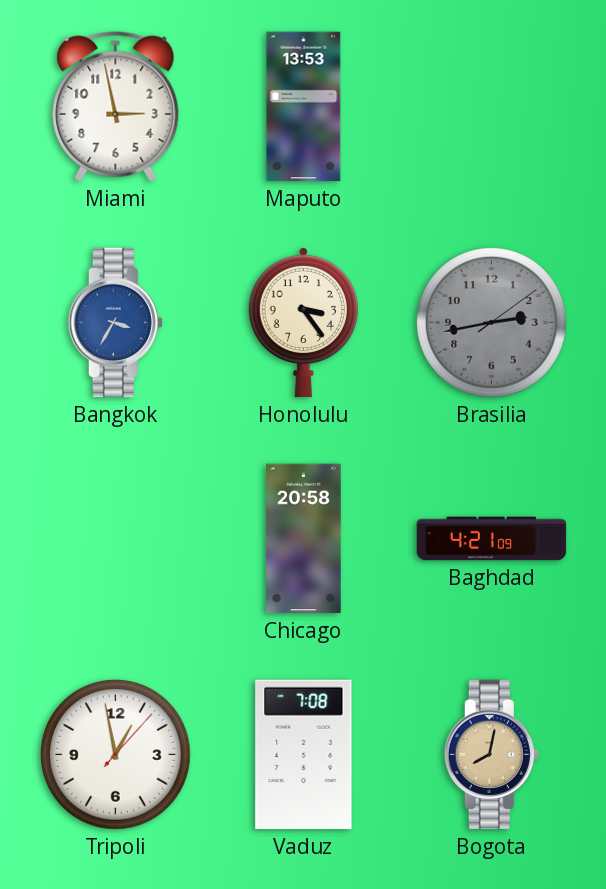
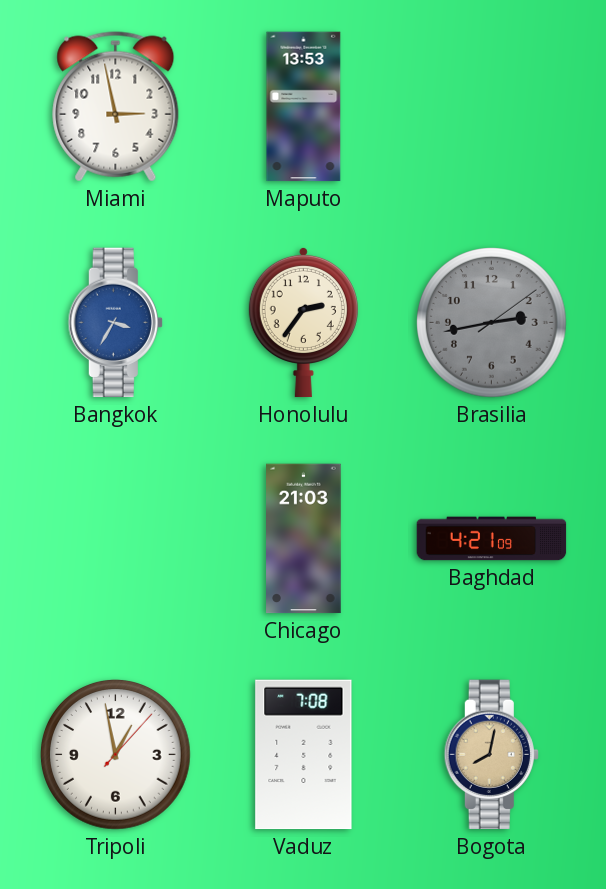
Honolulu: 3:24 -> 2:36
Chicago: 20:58 -> 21:03
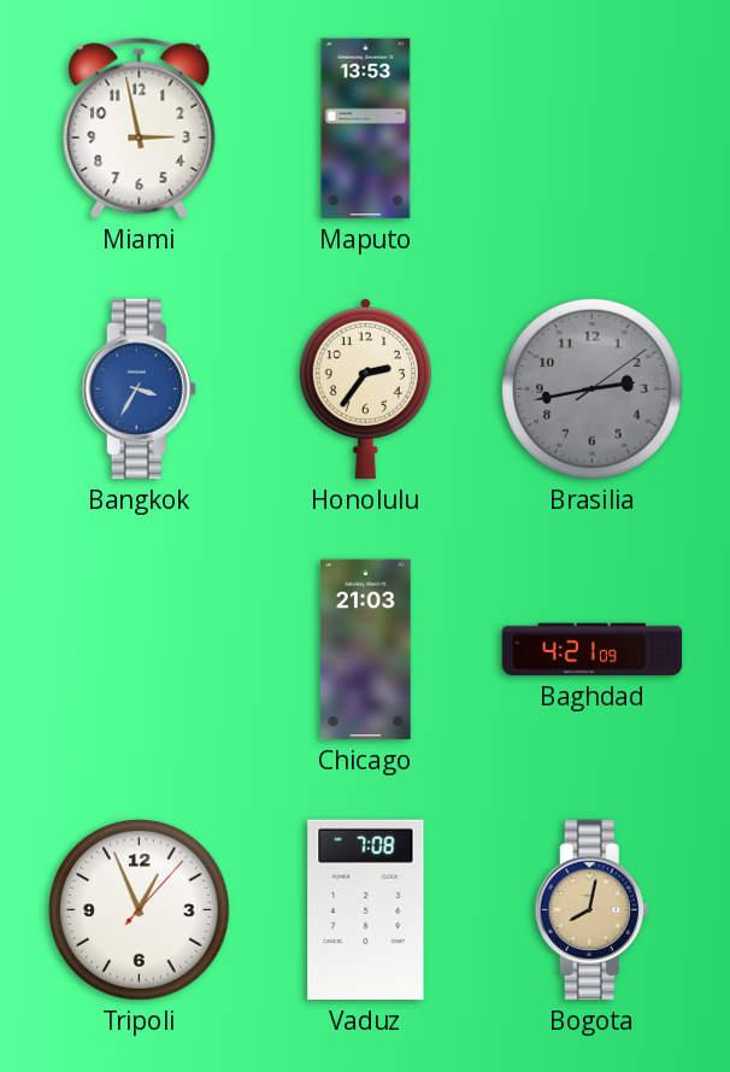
Tripoli: 12:58 -> 12:56
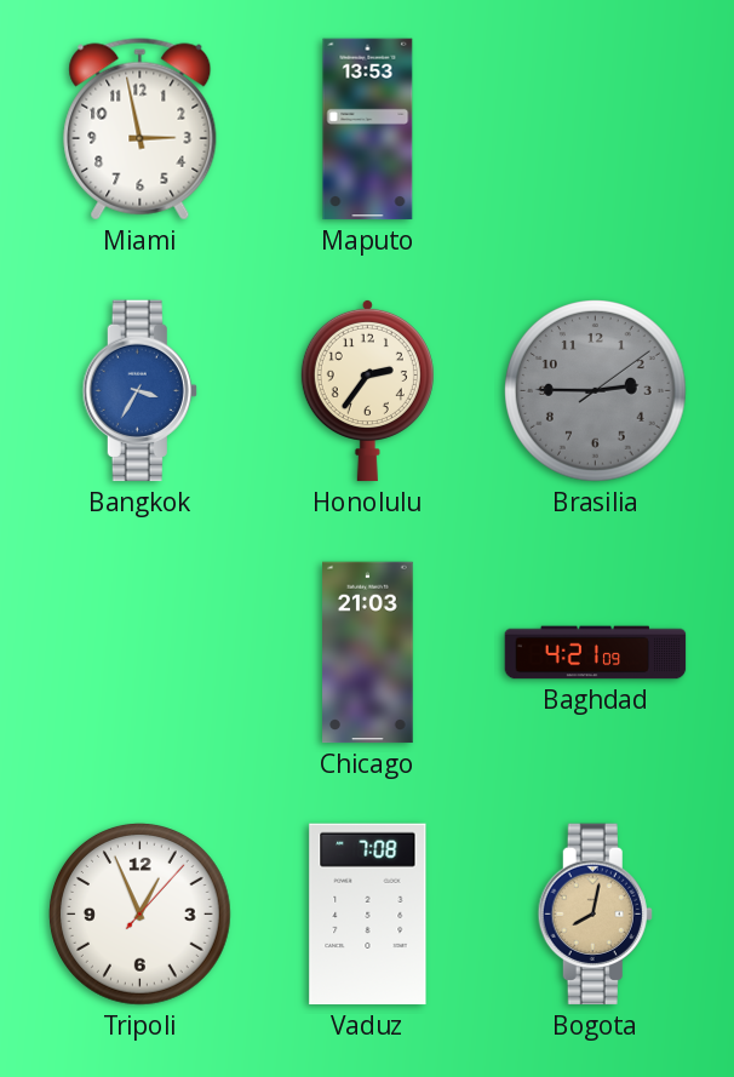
Brasilia: 2:43 -> 2:45
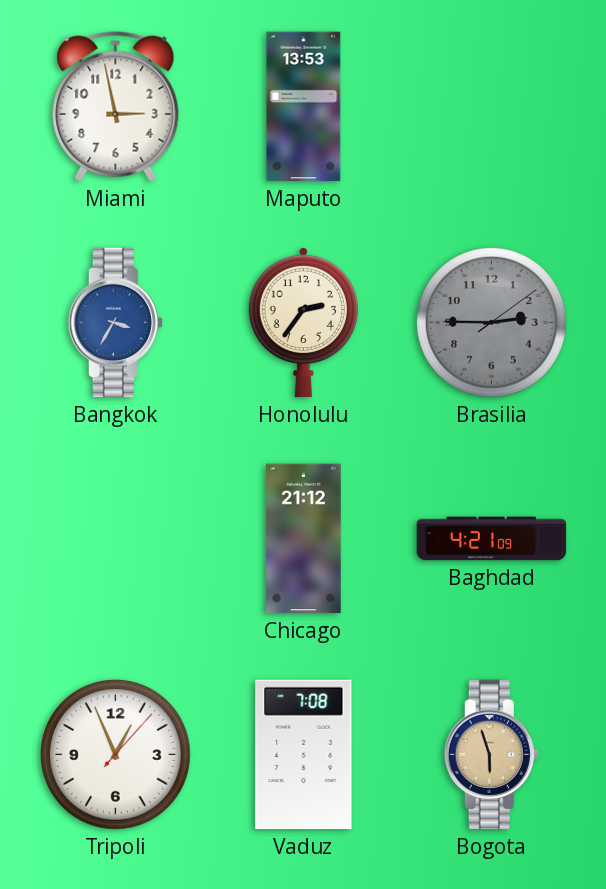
Chicago: 21:03 -> 21:12
Bogota: 8:02 -> 5:57
